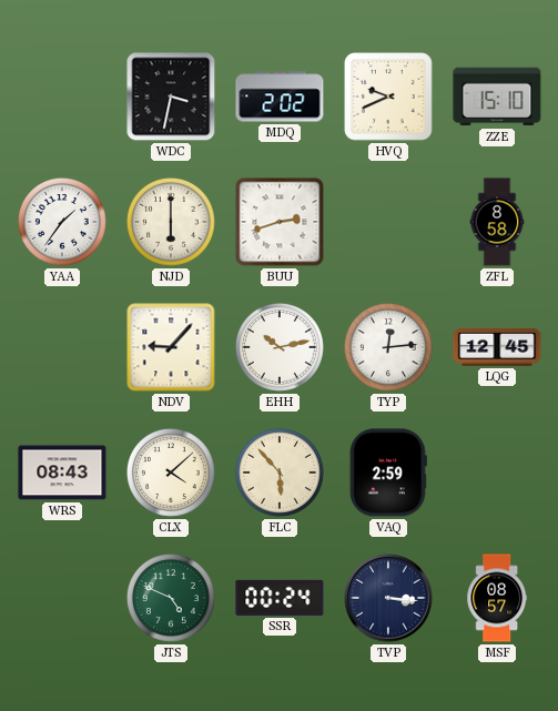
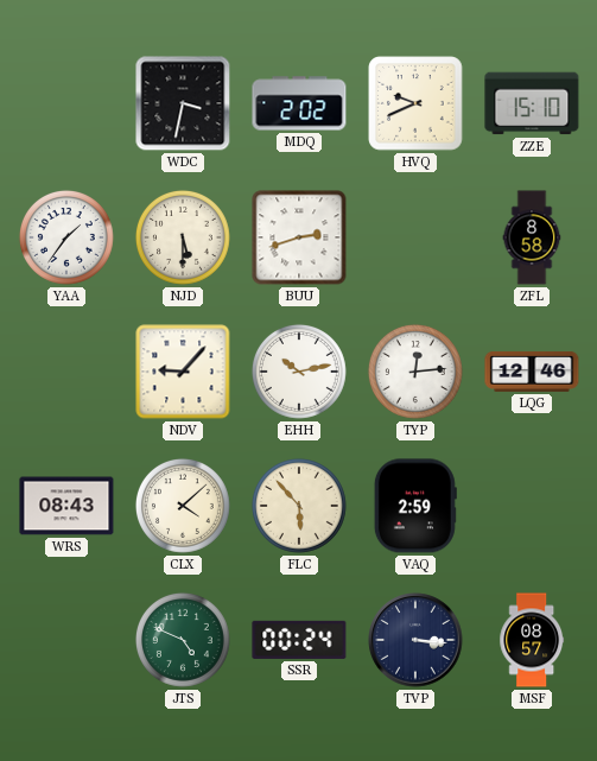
NJD: 6:00 -> 5:30
LQG: 12:45 -> 12:46
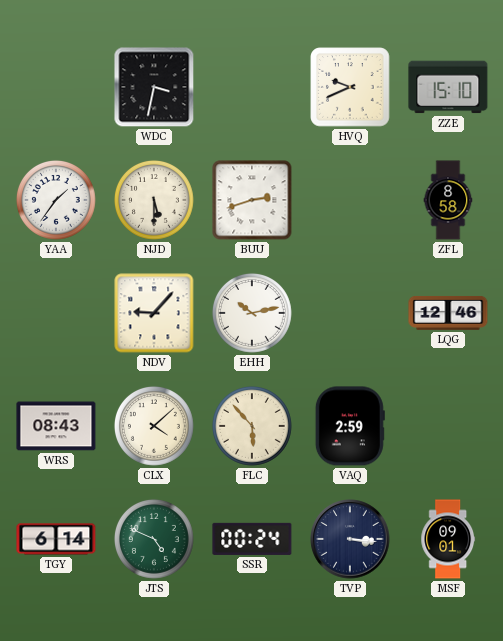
MDQ: 2:02 -> none
TYP: 12:14 -> none
TGY: none -> 6:14
MSF: 08:57 -> 09:01
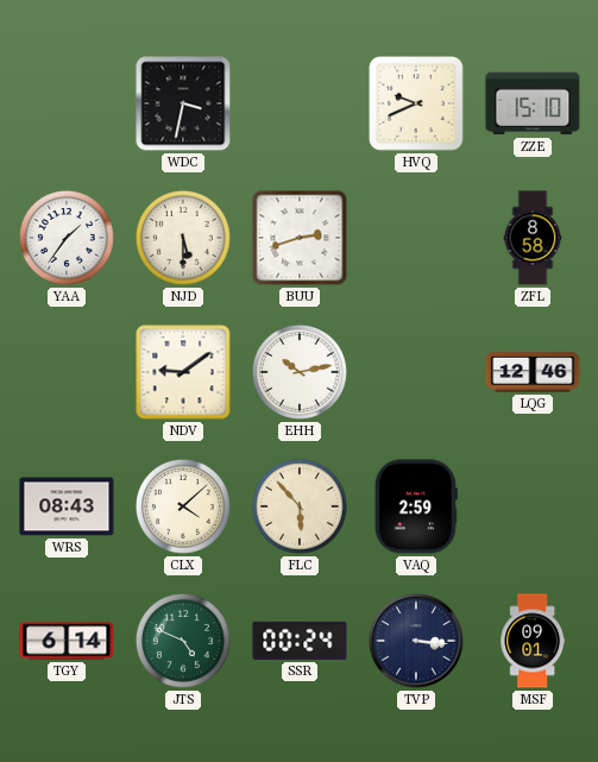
NDV: 9:07 -> 9:09
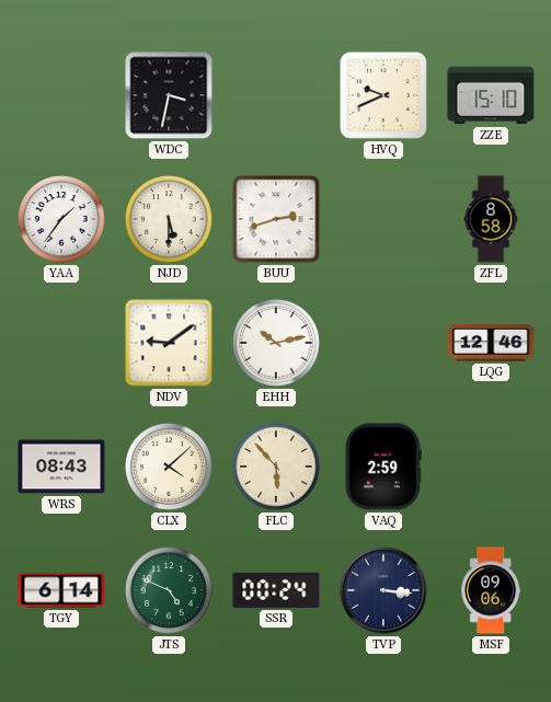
MSF: 09:01 -> 09:06
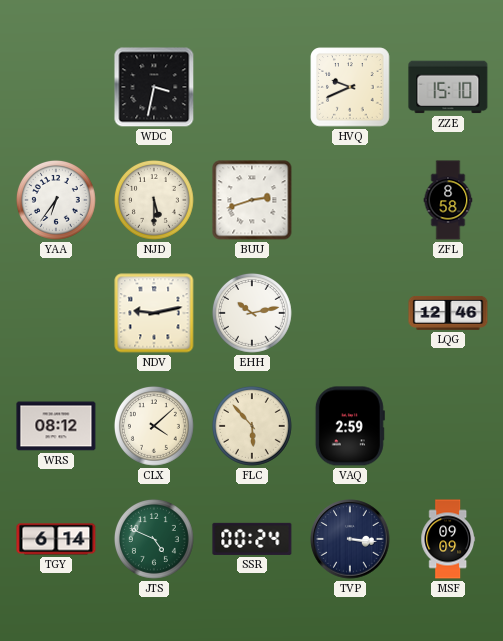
YAA: 1:36 -> 6:36
NDV: 9:09 -> 9:13
WRS: 08:43 -> 08:12
MSF: 09:06 -> 09:09
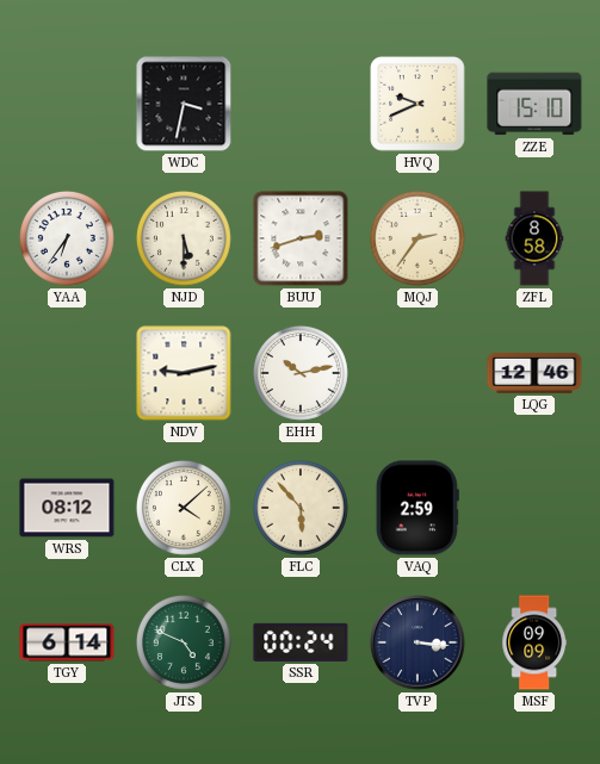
MQJ: none -> 2:36
